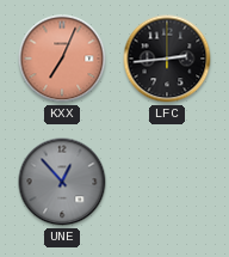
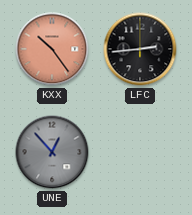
KXX: 7:04 -> 10:24
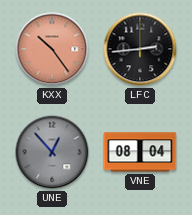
VNE: none -> 08:04
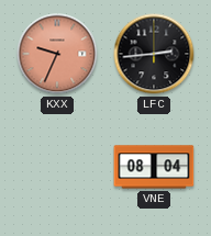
KXX: 10:24 -> 9:34
UNE: 12:53 -> none
